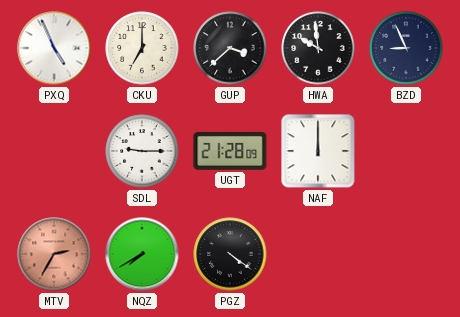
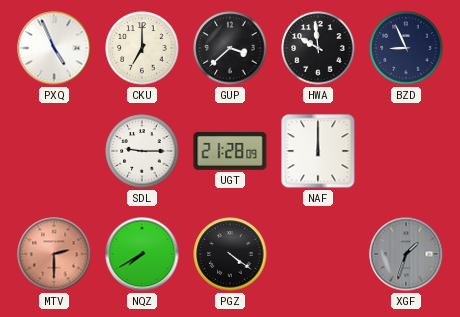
MTV: 2:35 -> 2:30
XGF: none -> 1:33
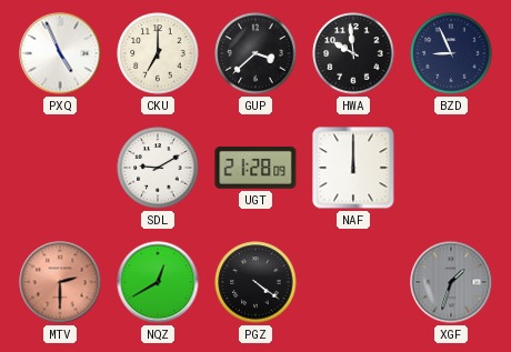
SDL: 9:15 -> 9:10
NQZ: 7:40 -> 12:40
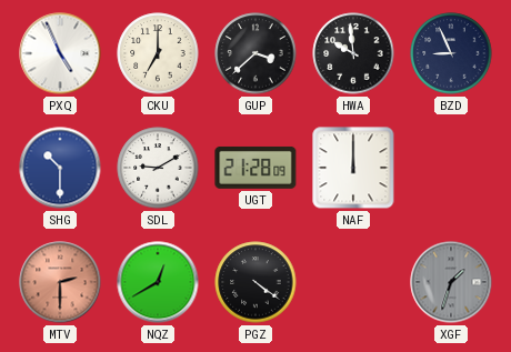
SHG: none -> 10:30
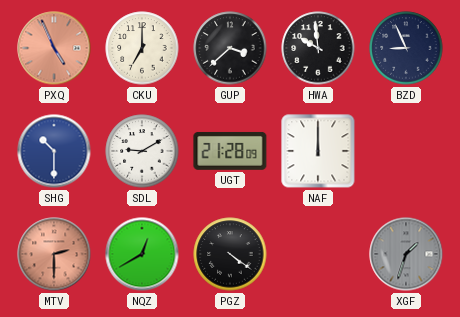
PXQ dial: white -> salmon
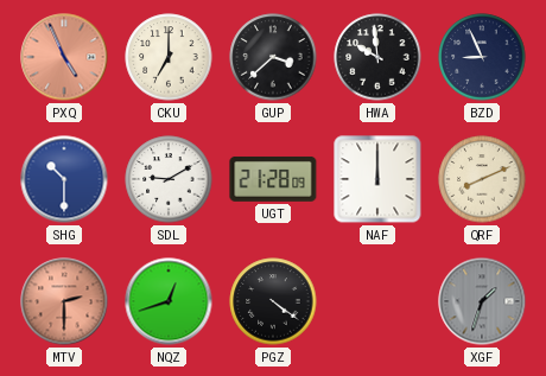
QRF: none -> 8:11
NQZ: 12:40 -> 12:42
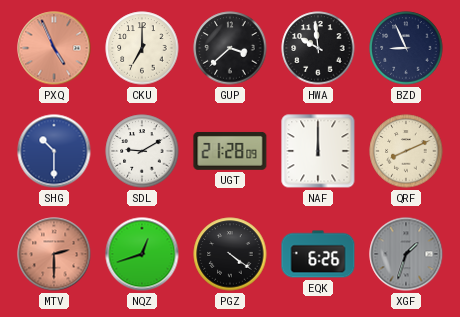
EQK: none -> 6:26
